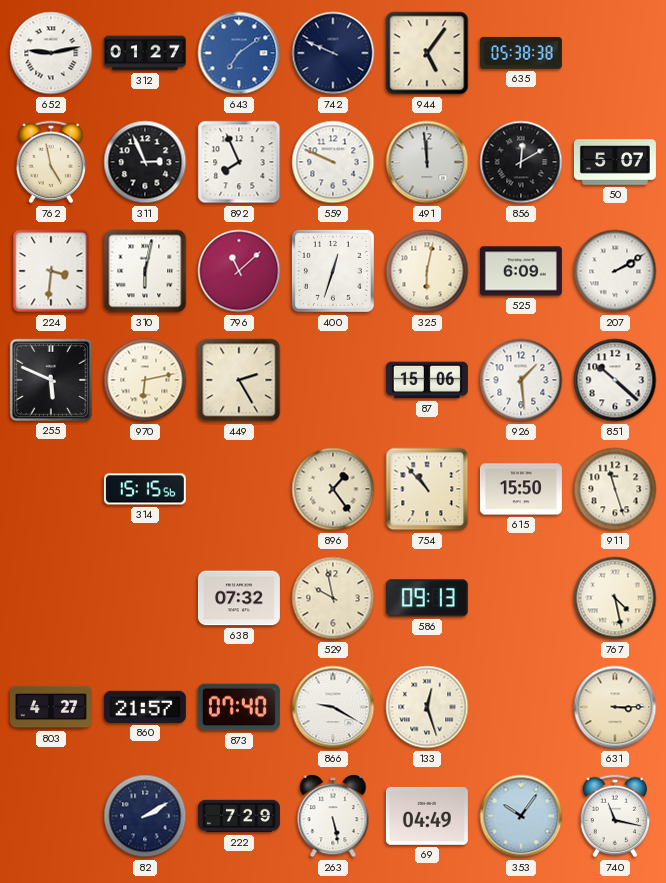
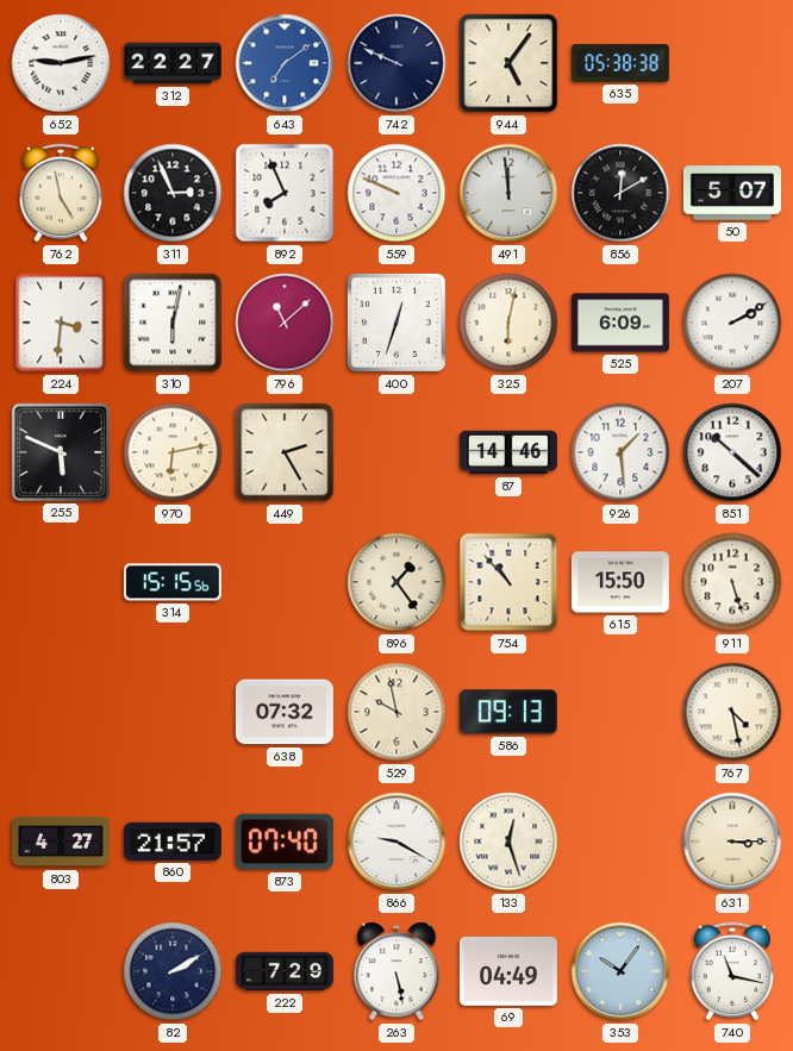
312: 01:27 -> 22:27
87: 15:06 -> 14:46
911: 11:27 -> 5:27
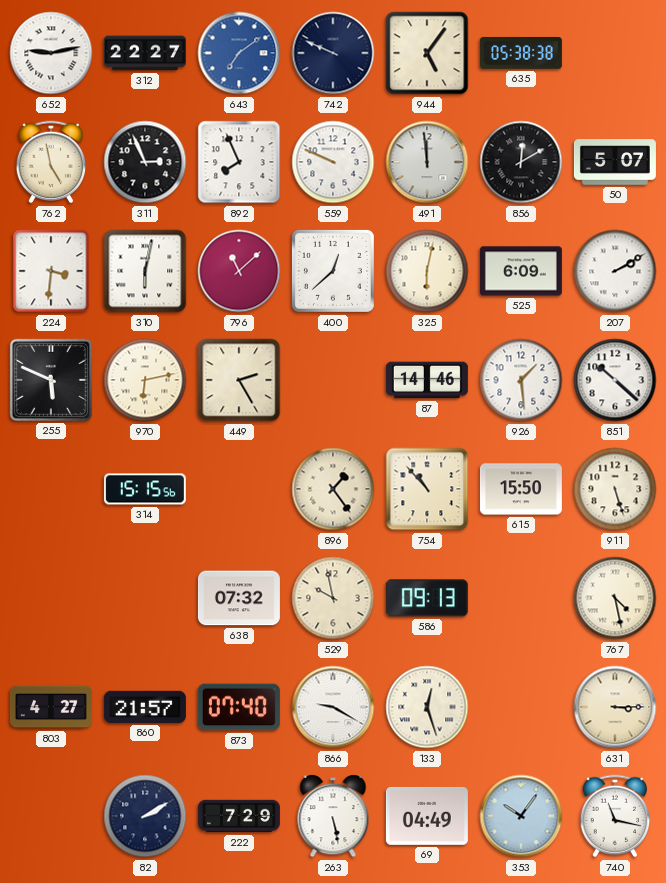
400: 12:33 -> 12:38
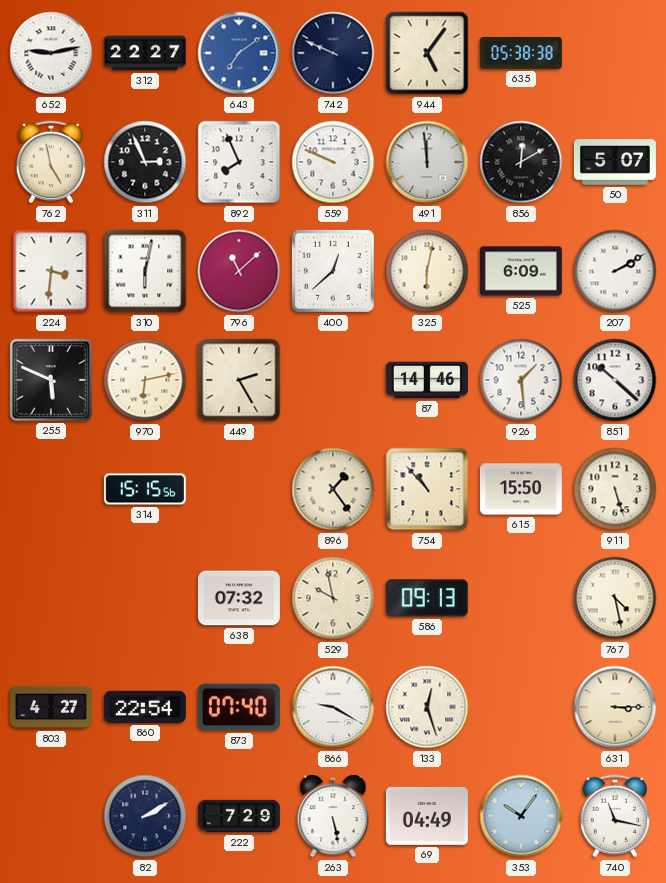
860: 21:57 -> 22:54
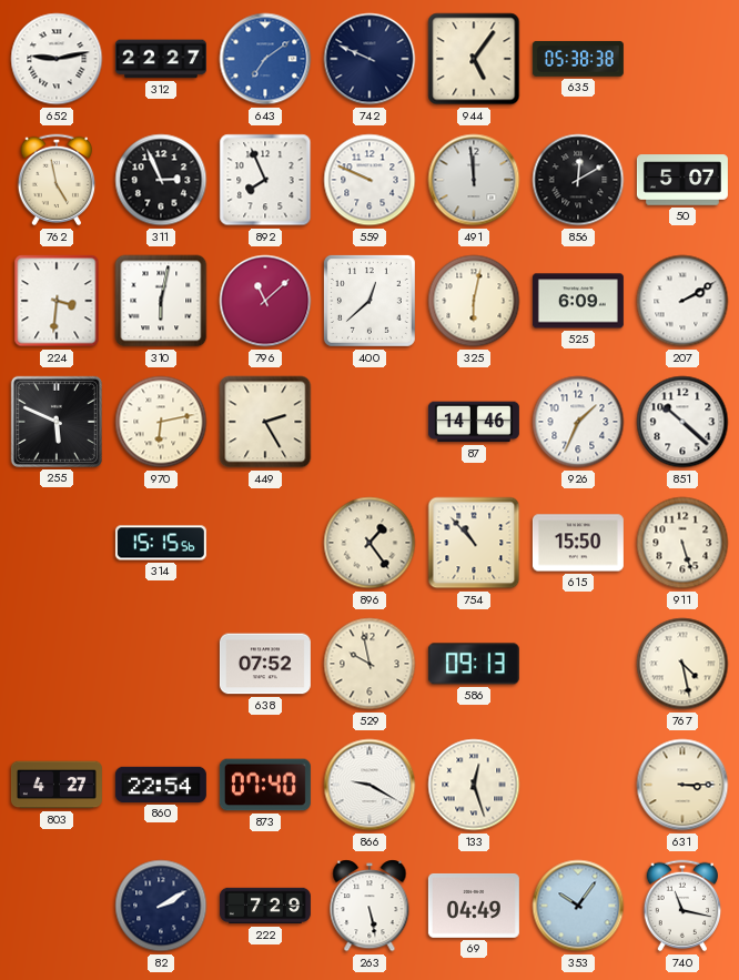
926: 1:29 -> 1:34
638: 07:32 -> 07:52
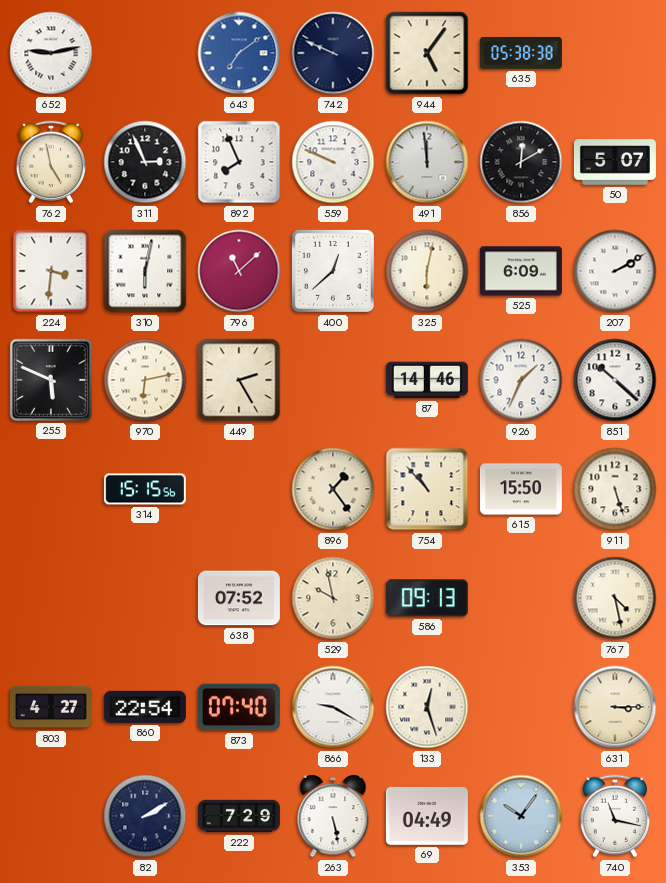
312: 22:27 -> none
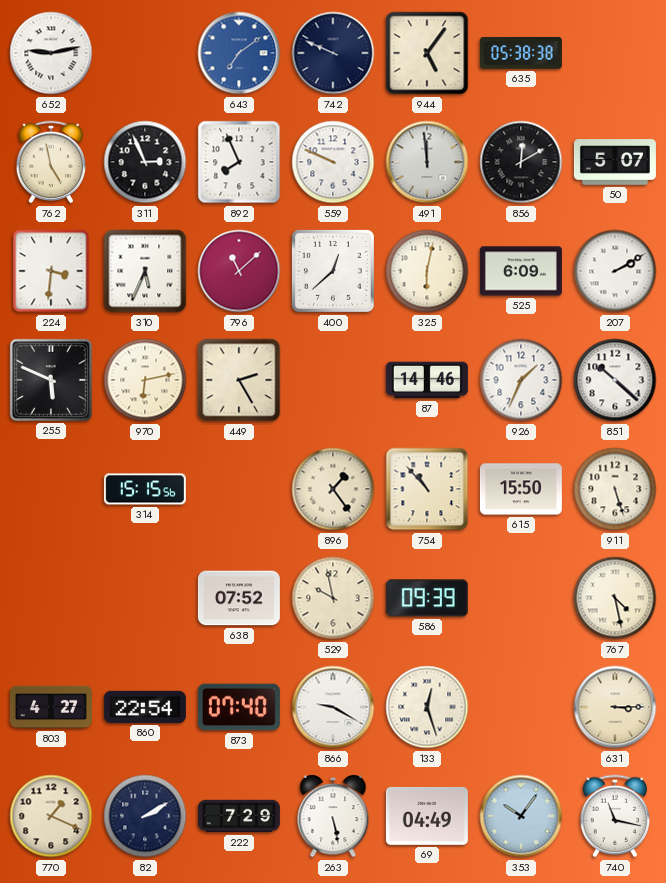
310: 6:02 -> 5:34
586: 09:13 -> 09:39
770: none -> 1:19
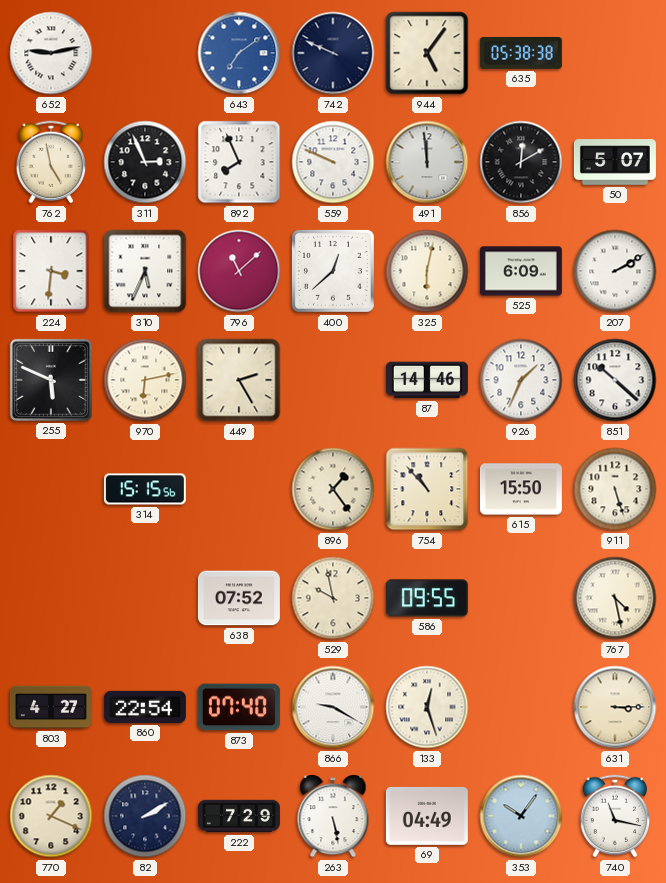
586: 09:39 -> 09:55
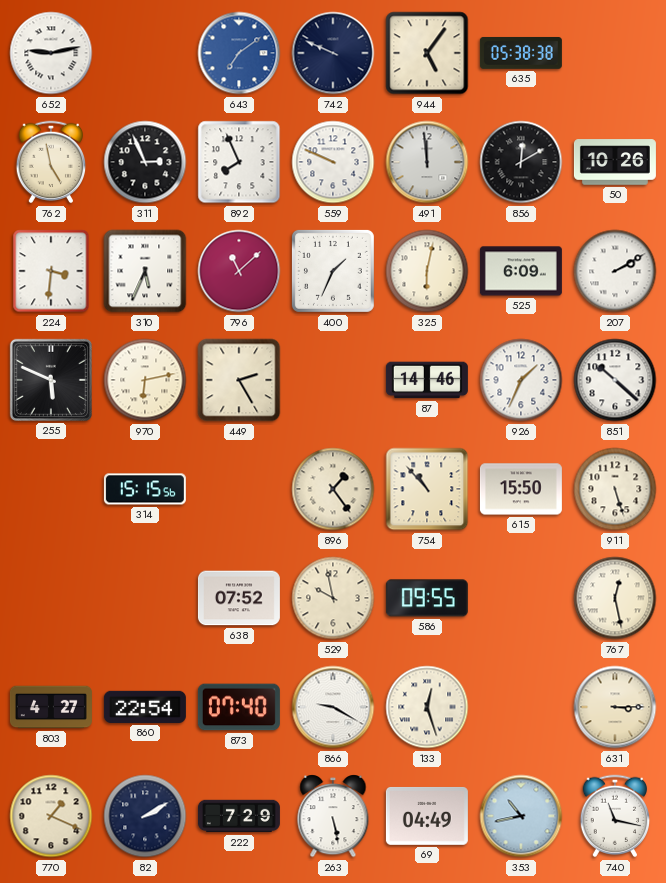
50: 5:07 -> 10:26
400: 12:38 -> 1:34
767: 4:28 -> 12:28
353: 10:06 -> 10:43
